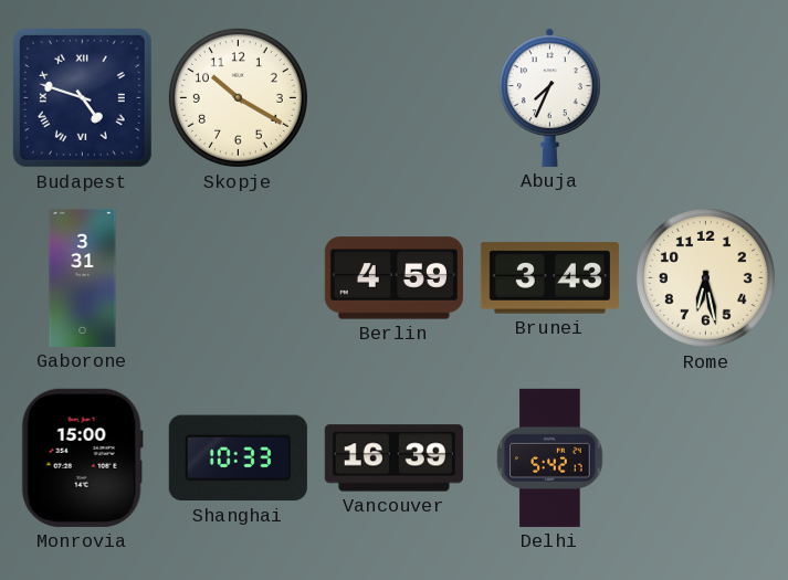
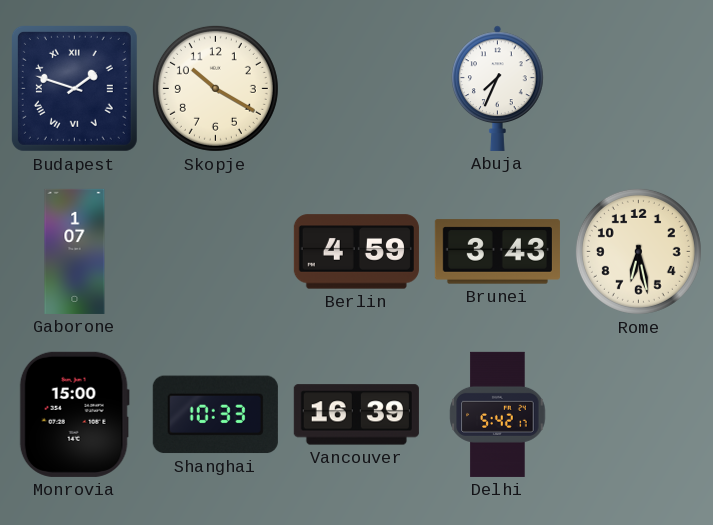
Budapest: 4:48 -> 1:48
Gaborone: 3:31 -> 1:07
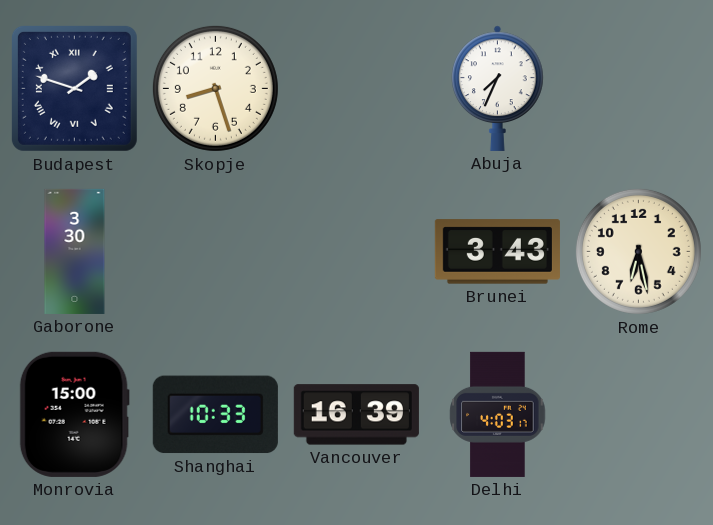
Skopje: 10:20 -> 8:27
Gaborone: 1:07 -> 3:30
Berlin: 4:59 -> none
Delhi: 5:42 -> 4:03
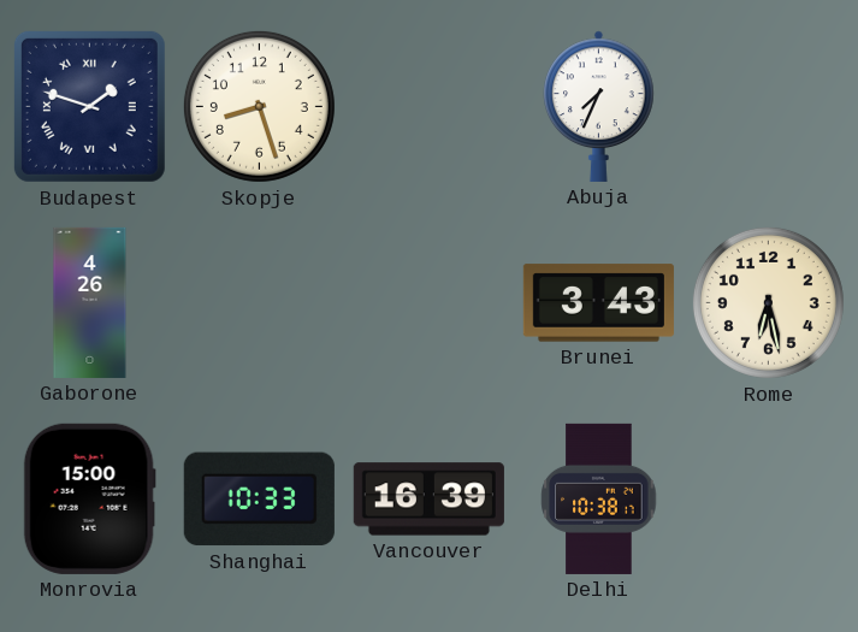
Gaborone: 3:30 -> 4:26
Delhi: 4:03 -> 10:38
